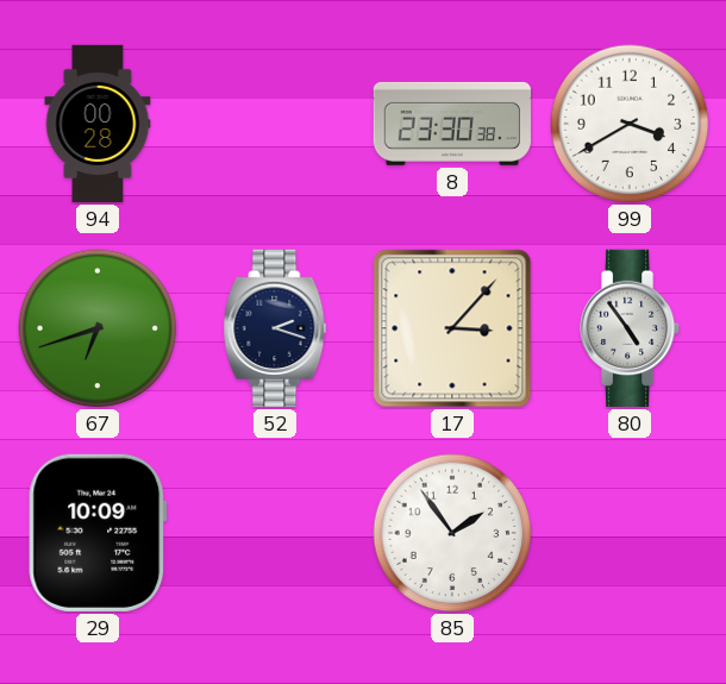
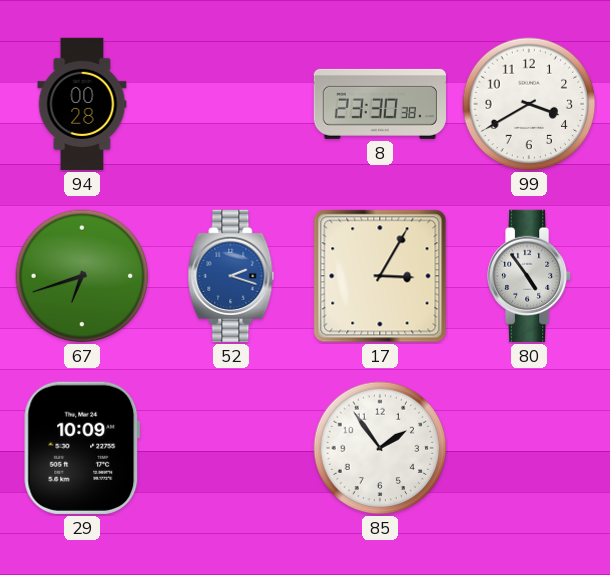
52 dial: navy -> blue
17: 3:07 -> 3:05
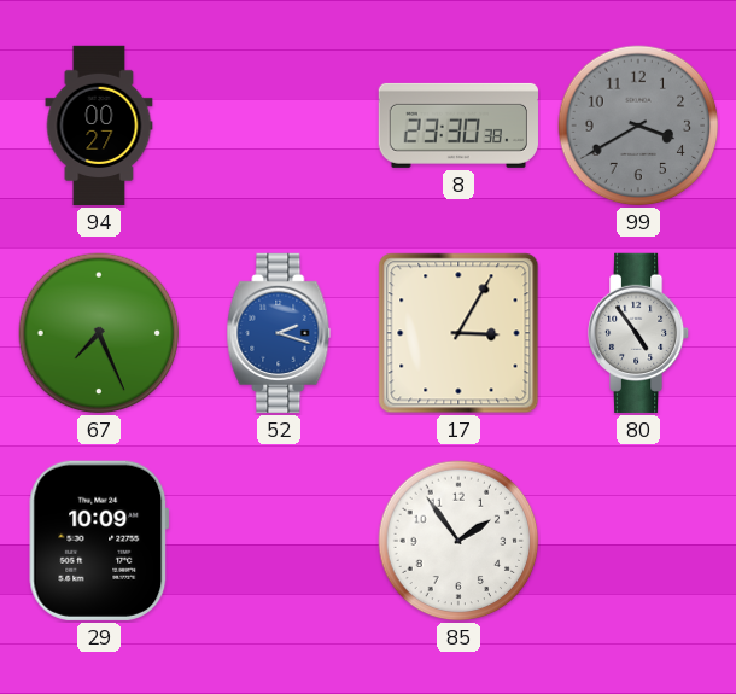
94: 00:28 -> 00:27
99 dial: white -> grey
67: 6:42 -> 7:26
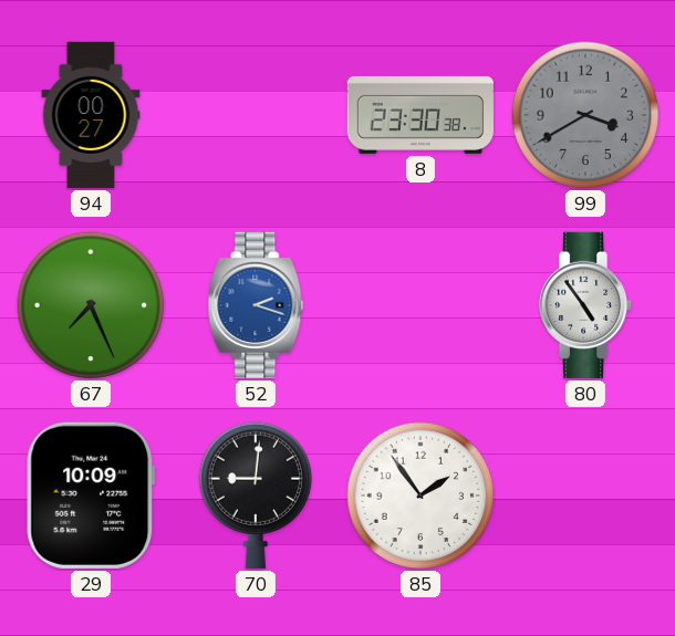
17: 3:05 -> none
70: none -> 9:01
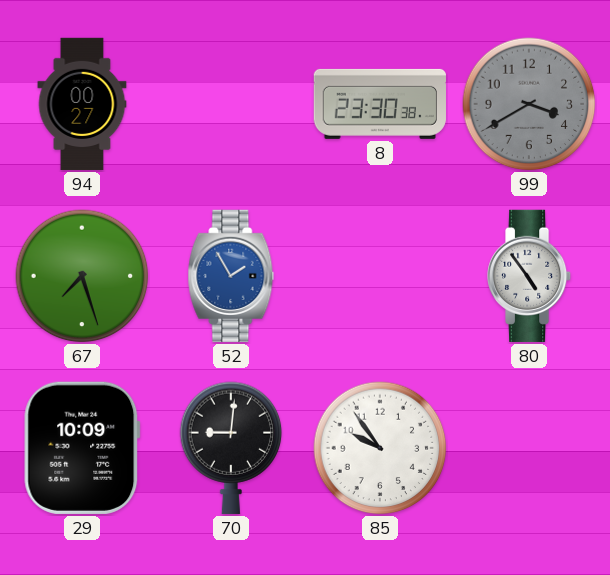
67: 7:26 -> 7:27
52: 2:18 -> 1:55
85: 1:54 -> 9:54
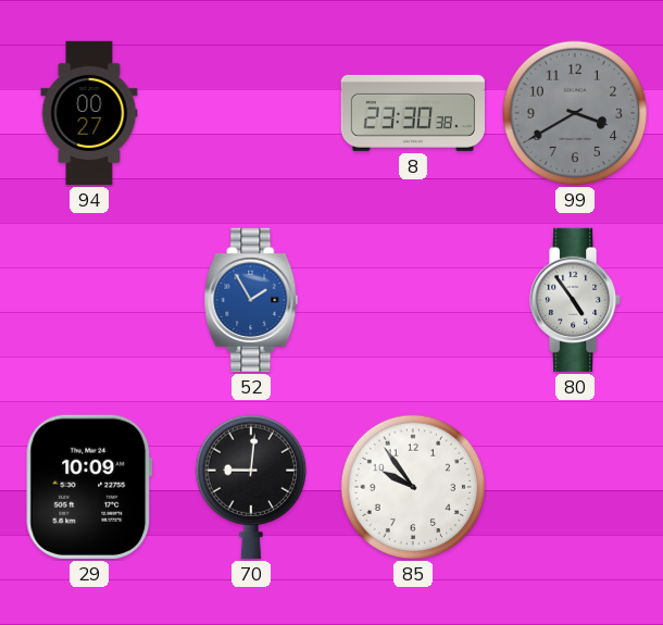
67: 7:27 -> none
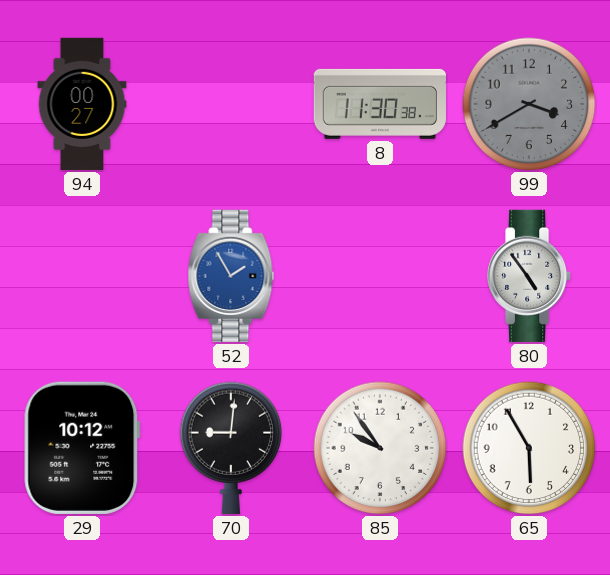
8: 23:30 -> 11:30
29: 10:09 -> 10:12
65: none -> 5:55
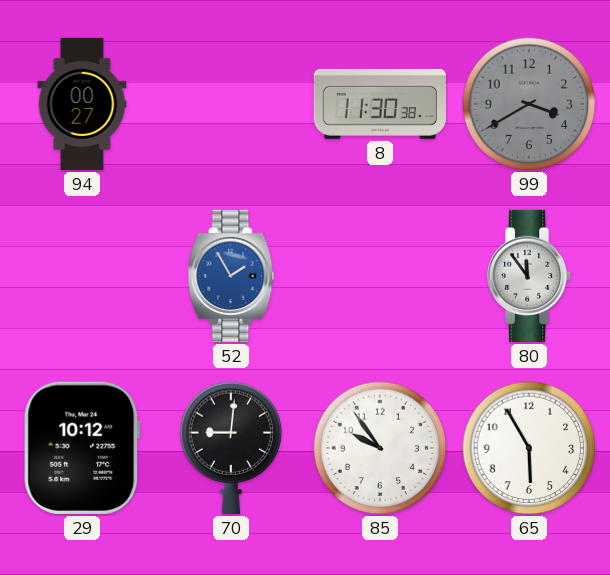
80: 4:54 -> 11:54
